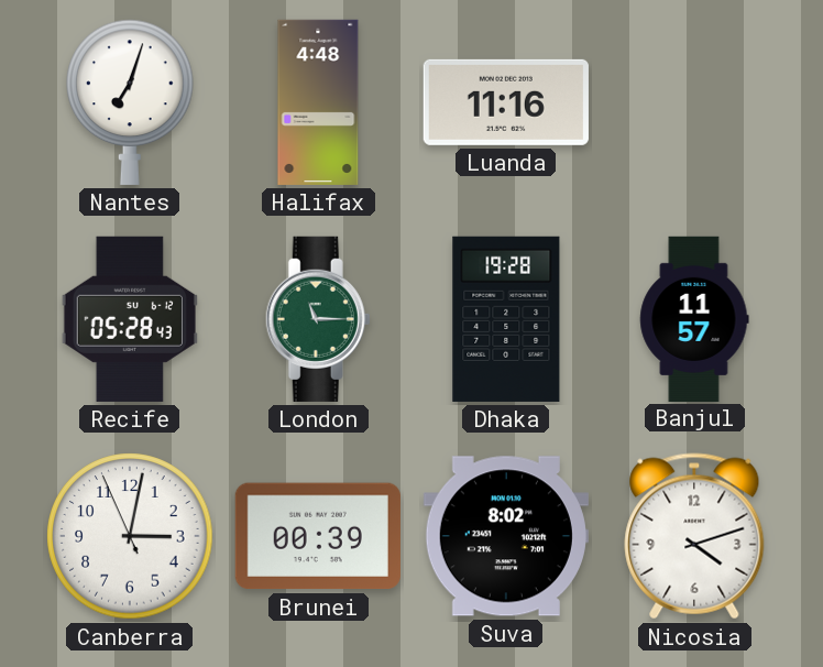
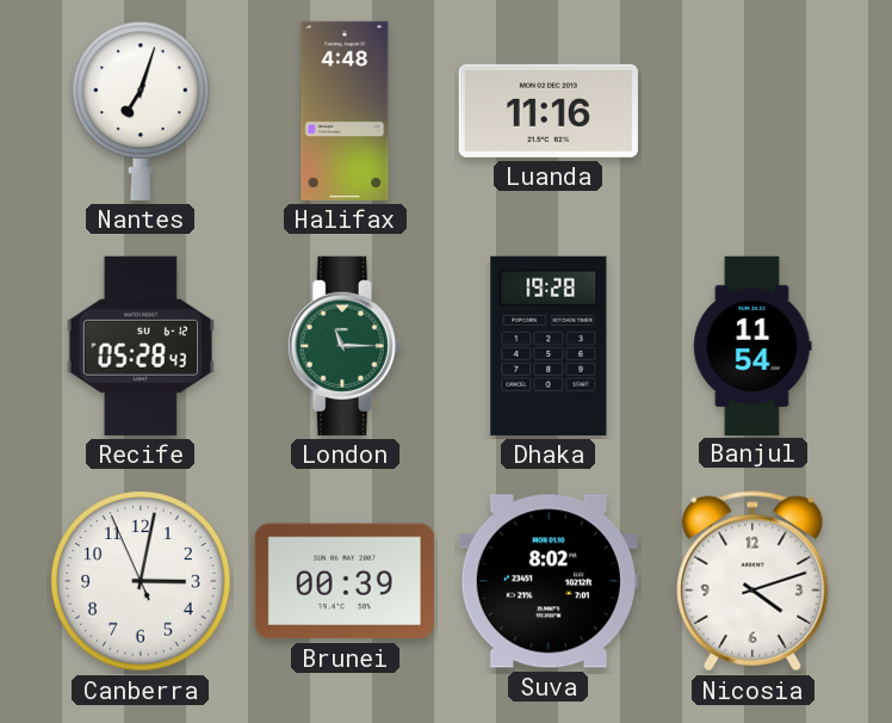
Banjul: 11:57 -> 11:54
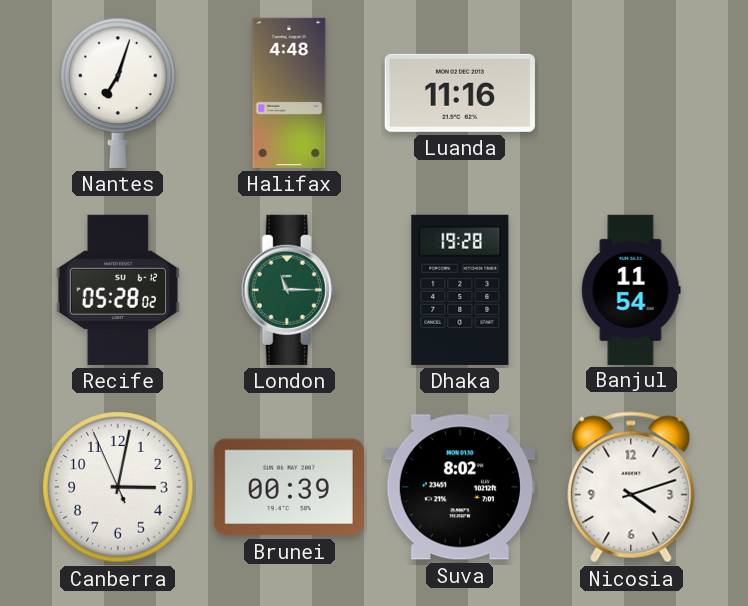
Recife: 05:28:43 -> 05:28:02
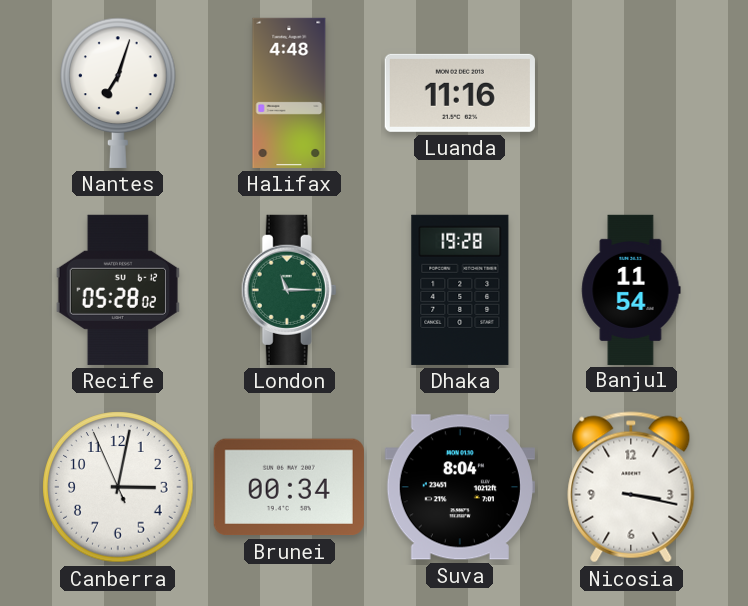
Brunei: 00:39 -> 00:34
Suva: 8:02 -> 8:04
Nicosia: 4:12 -> 3:17
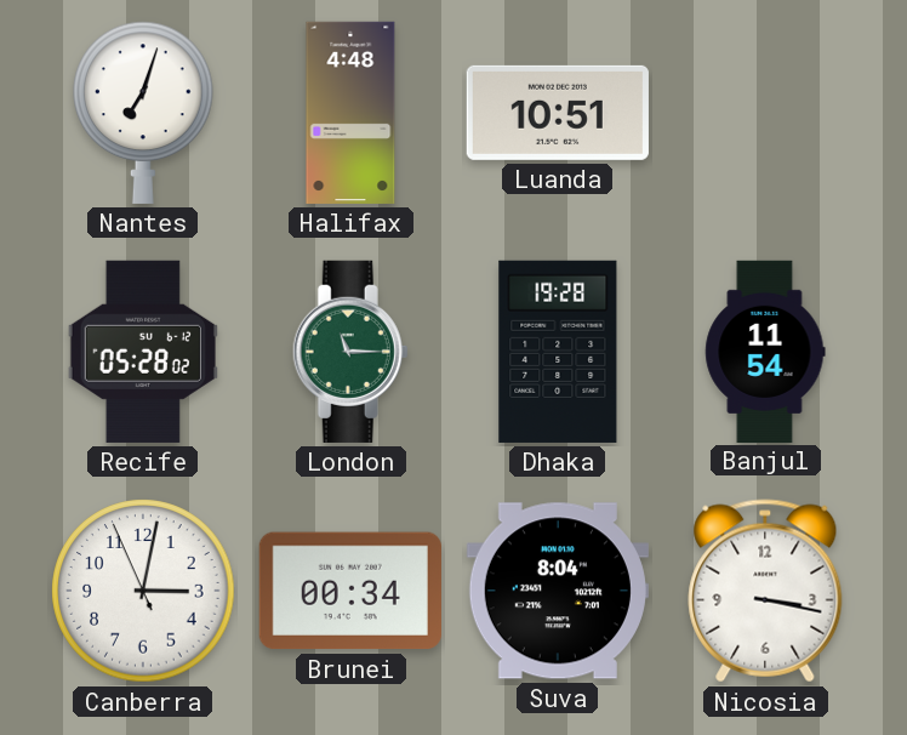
Luanda: 11:16 -> 10:51
